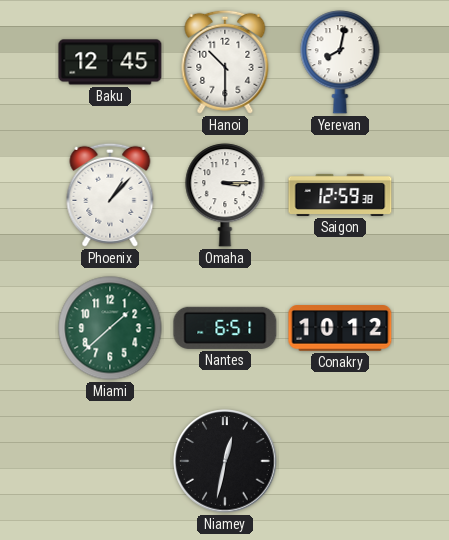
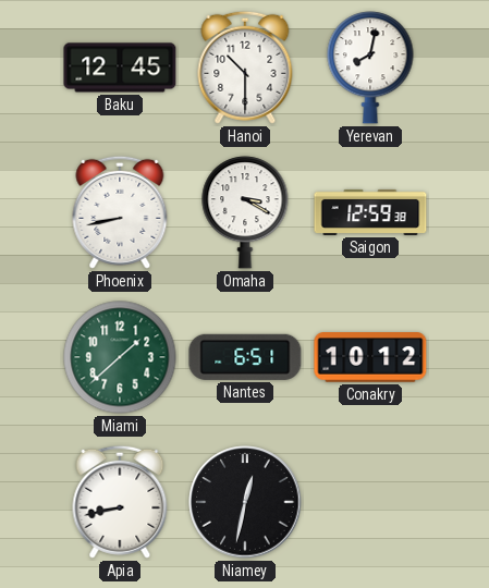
Phoenix: 1:07 -> 8:43
Omaha: 3:15 -> 3:20
Apia: none -> 8:43
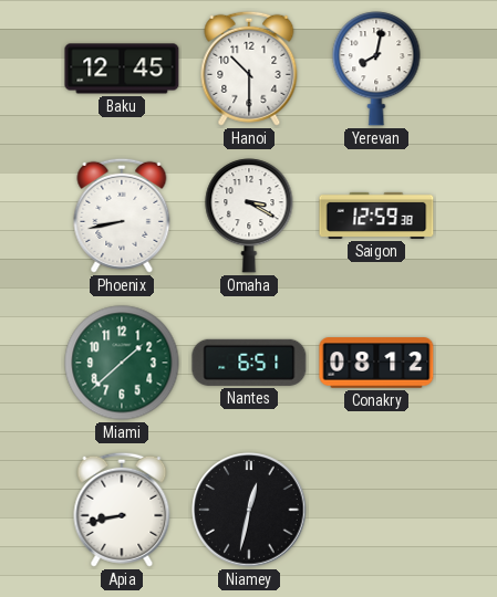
Conakry: 10:12 -> 08:12
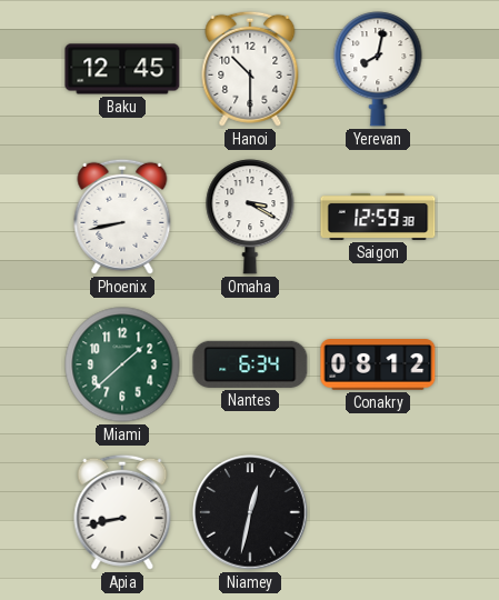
Nantes: 6:51 -> 6:34
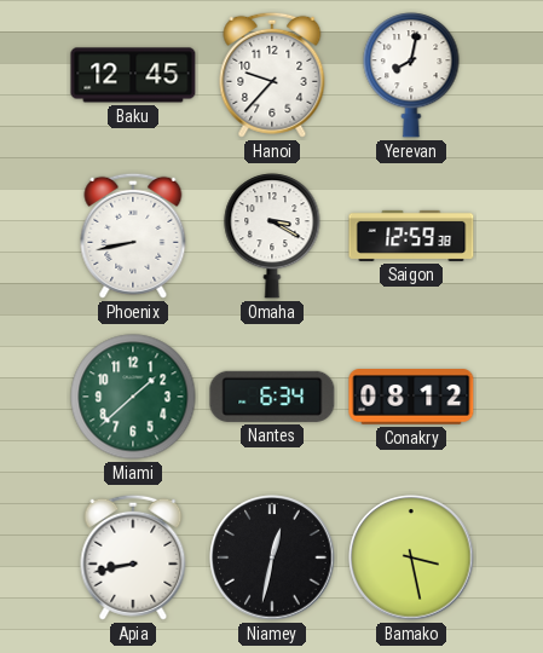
Hanoi: 10:30 -> 9:37
Bamako: none -> 3:28
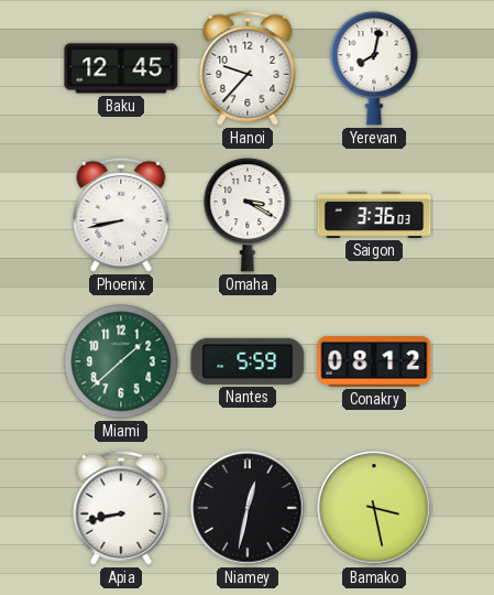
Saigon: 12:59 -> 3:36
Nantes: 6:34 -> 5:59
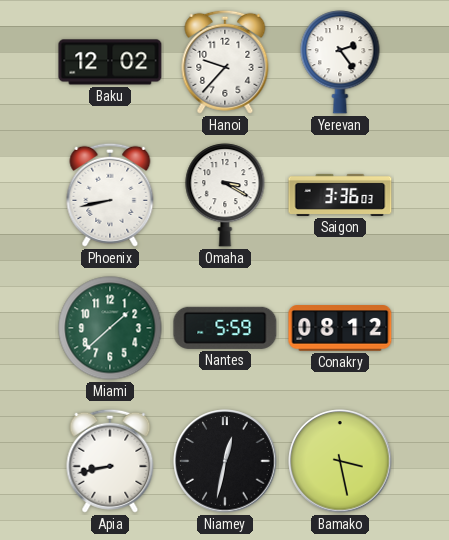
Baku: 12:45 -> 12:02
Yerevan: 8:02 -> 2:24
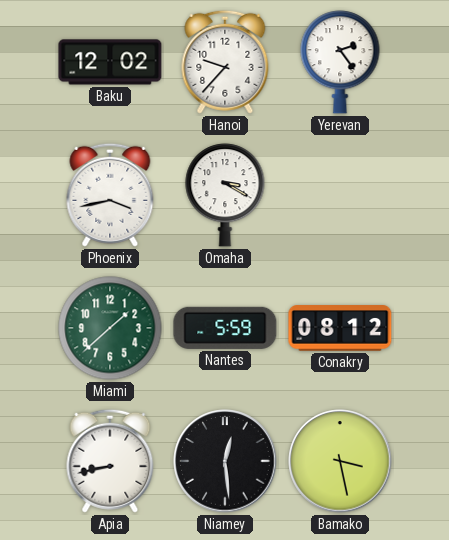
Phoenix: 8:43 -> 3:43
Saigon: 3:36 -> none
Niamey: 12:32 -> 12:29
